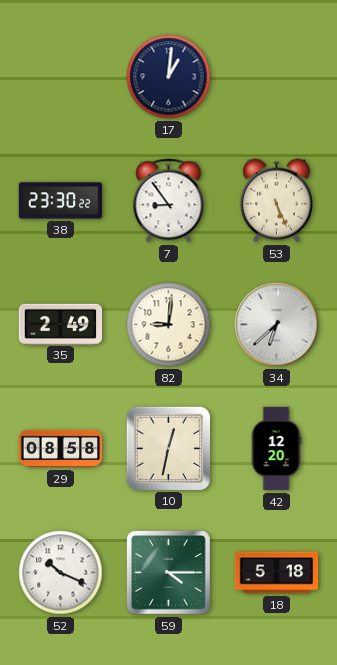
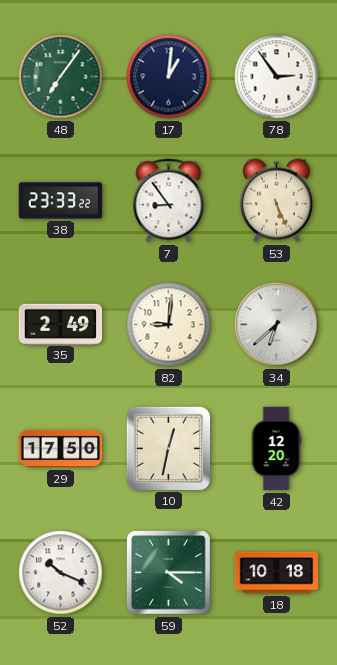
48: none -> 7:06
78: none -> 2:54
38: 23:30 -> 23:33
29: 08:58 -> 17:50
18: 5:18 -> 10:18
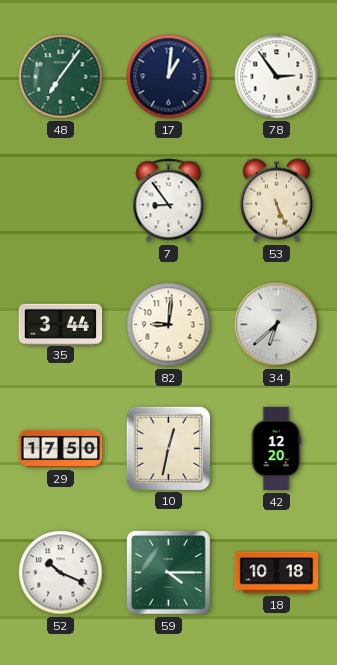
38: 23:33 -> none
35: 2:49 -> 3:44
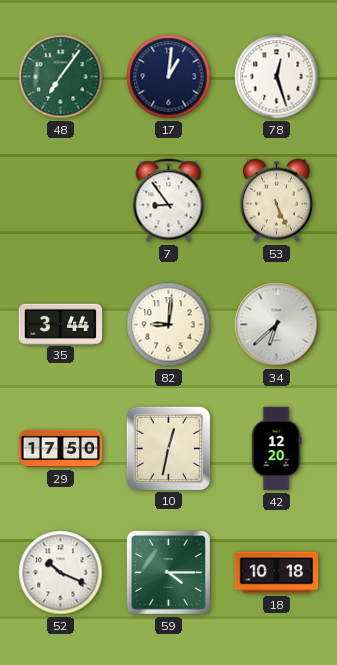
78: 2:54 -> 12:27
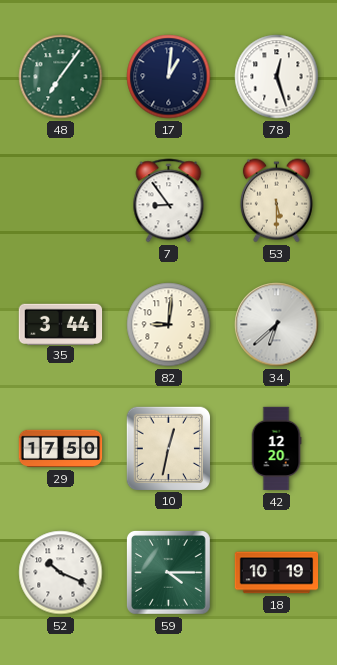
53: 5:26 -> 5:30
18: 10:18 -> 10:19
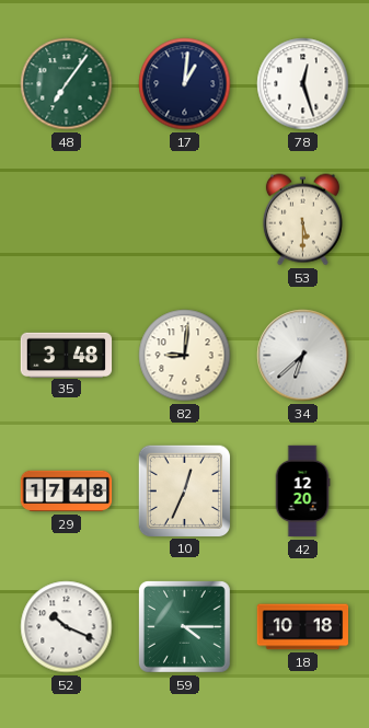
7: 8:54 -> none
35: 3:44 -> 3:48
29: 17:50 -> 17:48
10: 12:32 -> 12:34
18: 10:19 -> 10:18
